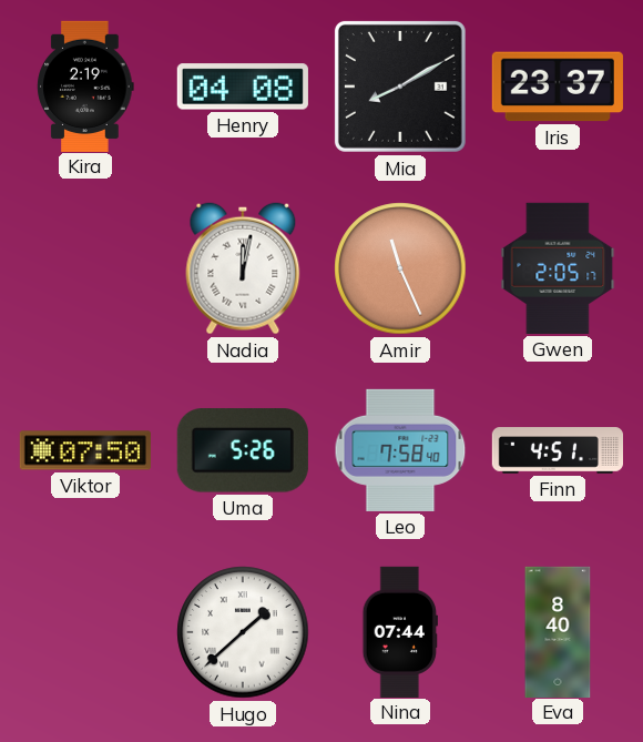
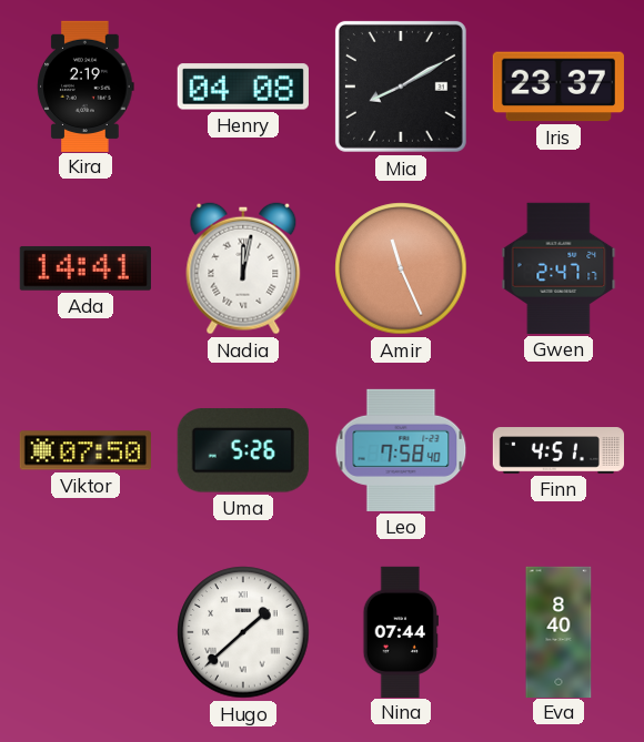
Ada: none -> 14:41
Gwen: 2:05 -> 2:47
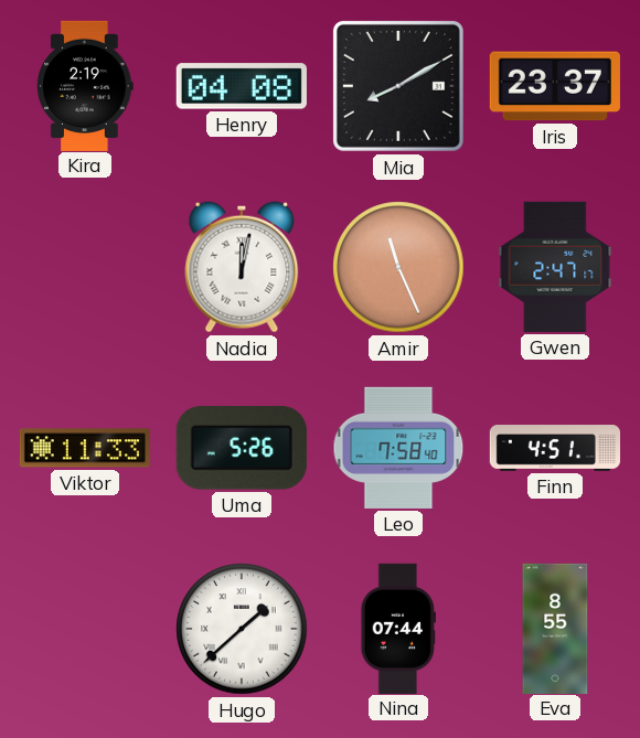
Ada: 14:41 -> none
Viktor: 07:50 -> 11:33
Eva: 8:40 -> 8:55
